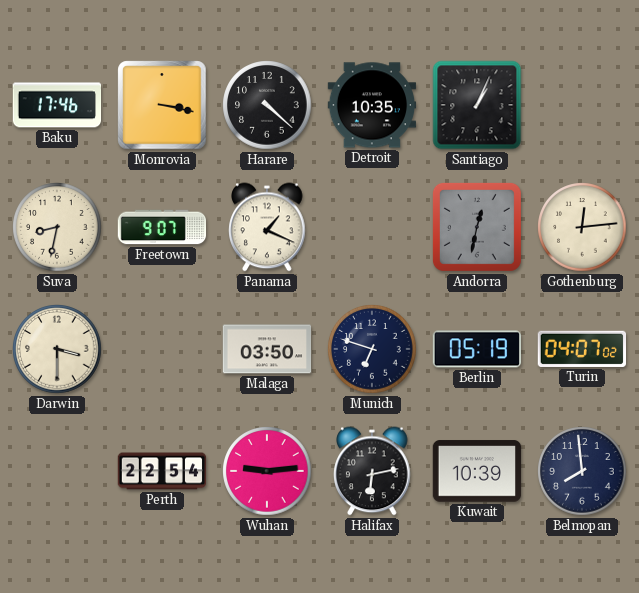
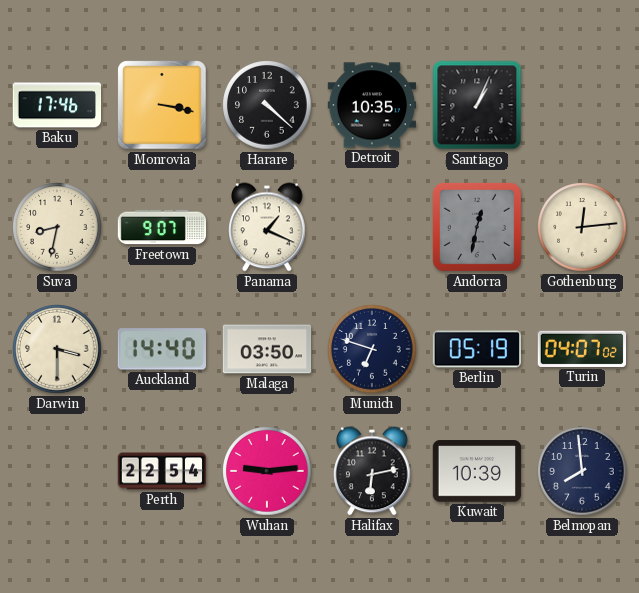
Auckland: none -> 14:40
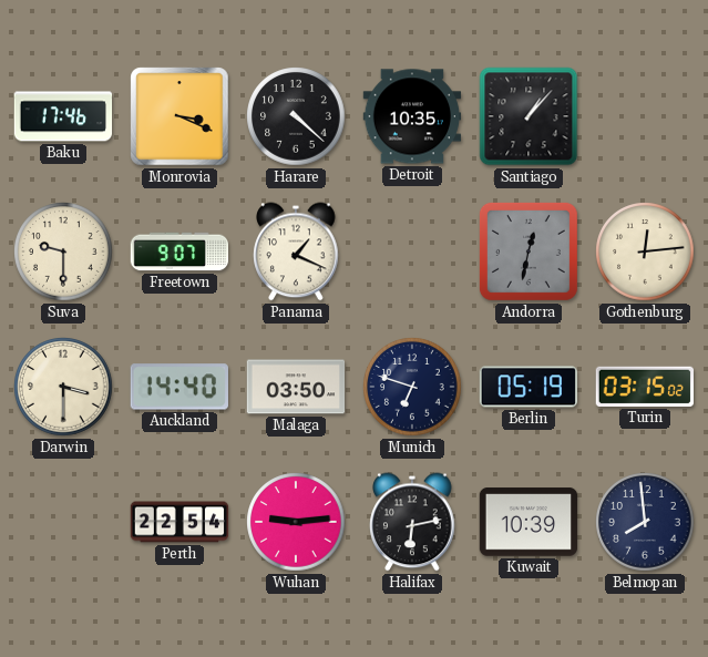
Monrovia: 3:17 -> 3:19
Santiago: 1:04 -> 1:07
Suva: 8:32 -> 9:30
Turin: 04:07 -> 03:15
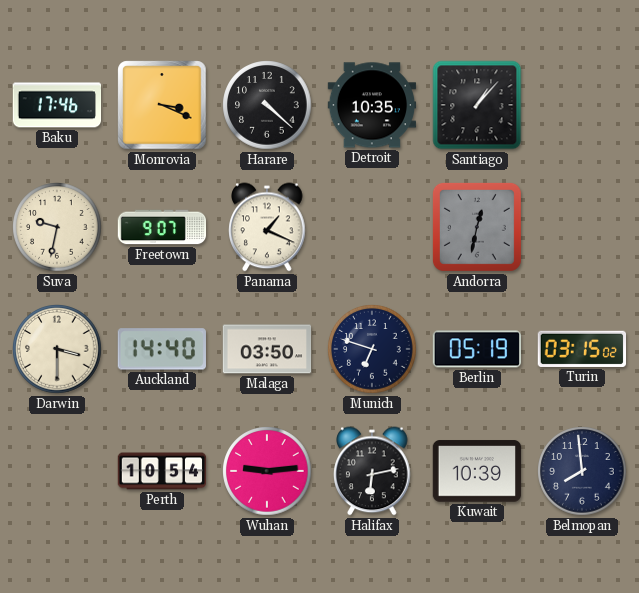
Suva: 9:30 -> 9:32
Gothenburg: 12:14 -> none
Perth: 22:54 -> 10:54
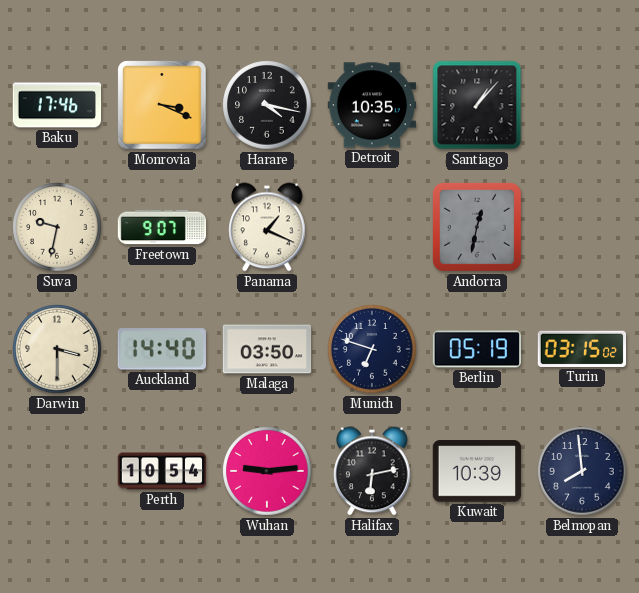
Harare: 4:22 -> 4:17
